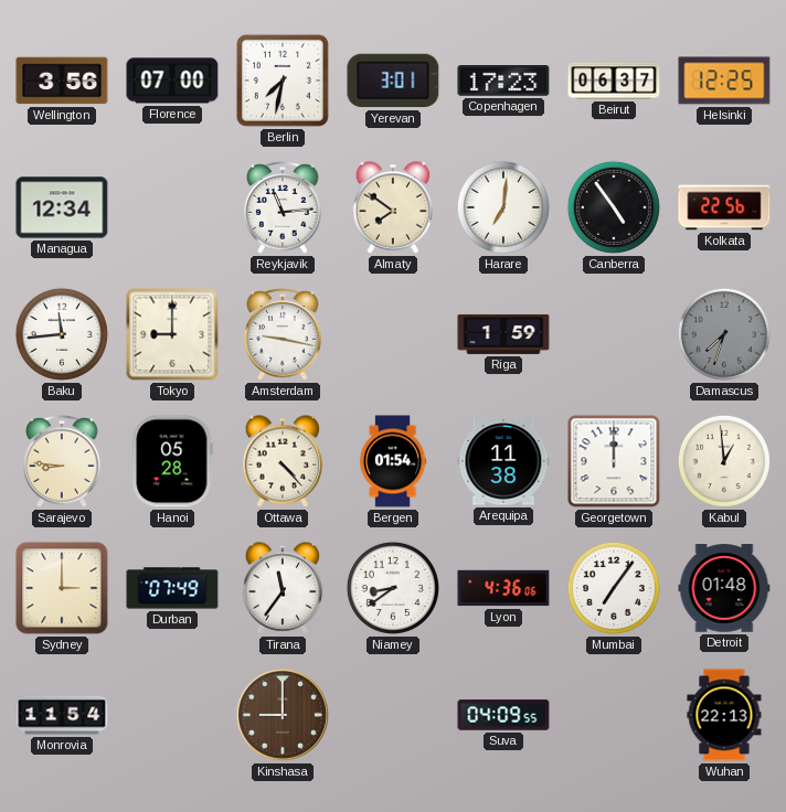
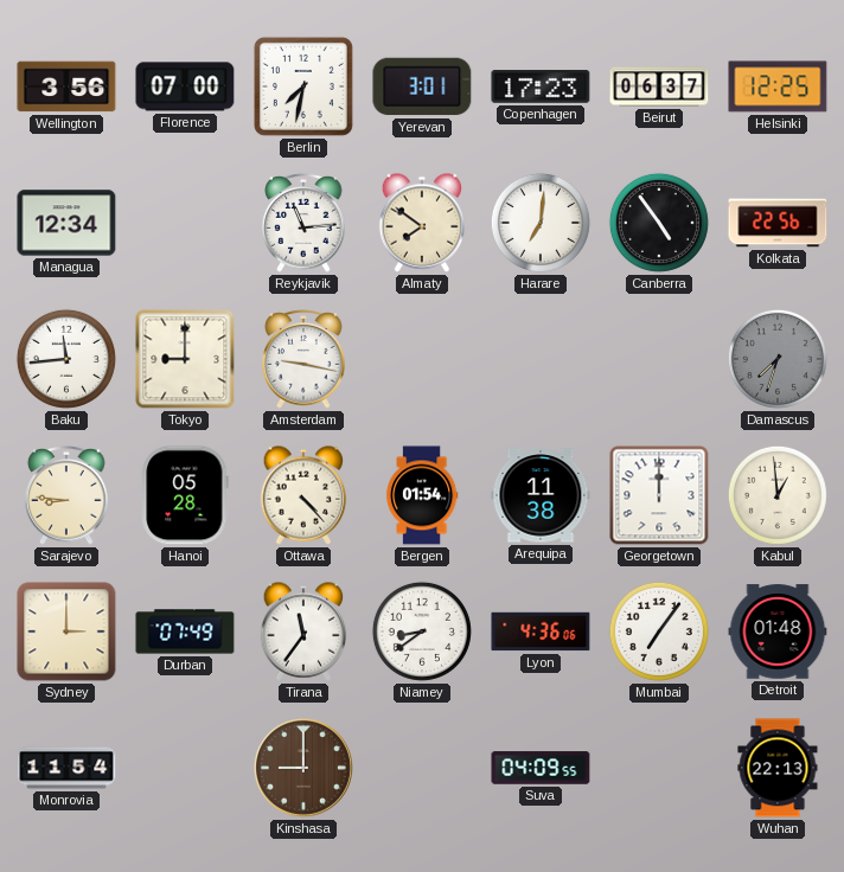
Riga: 1:59 -> none
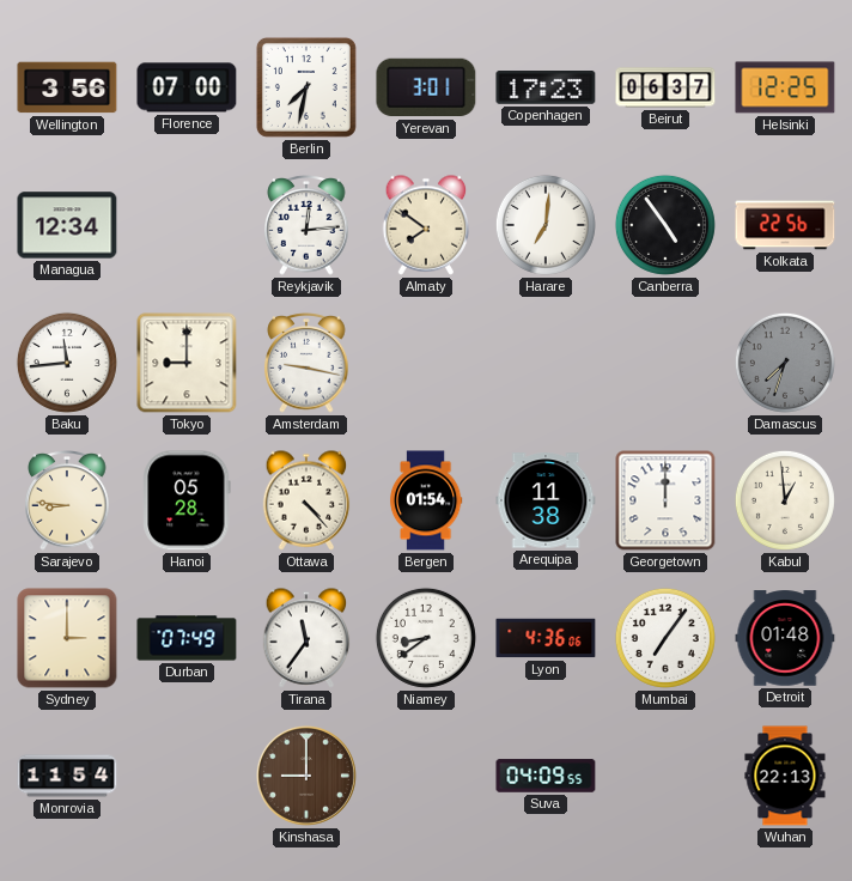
Reykjavik: 11:14 -> 12:14
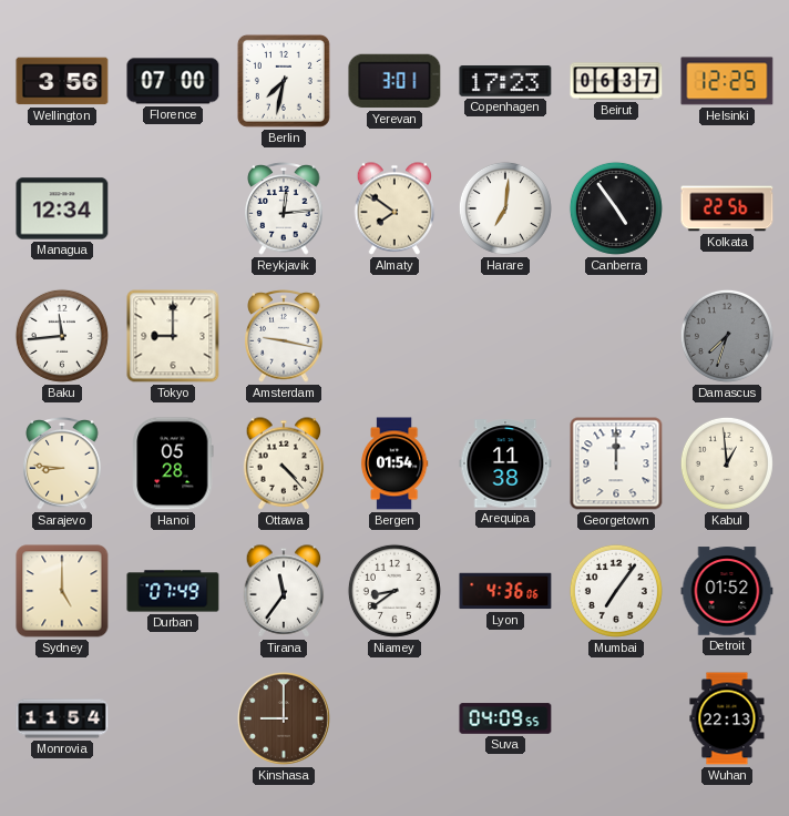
Sydney: 3:00 -> 5:00
Detroit: 01:48 -> 01:52
